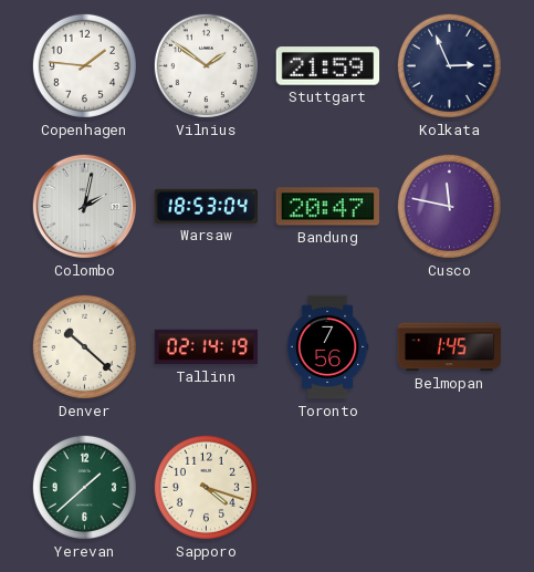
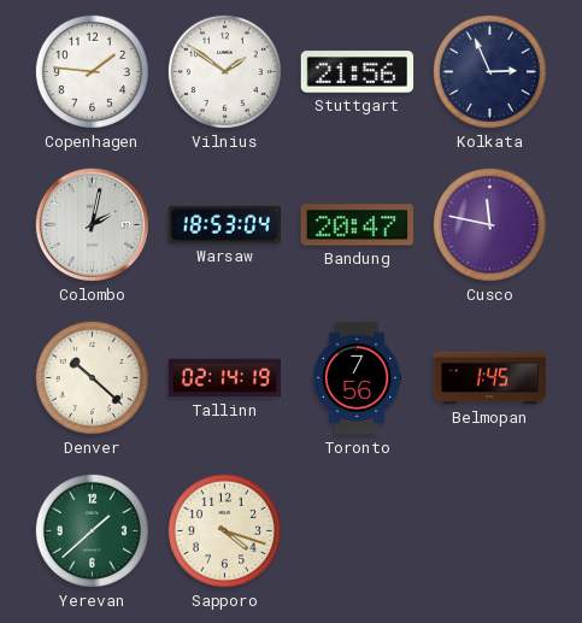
Stuttgart: 21:59 -> 21:56
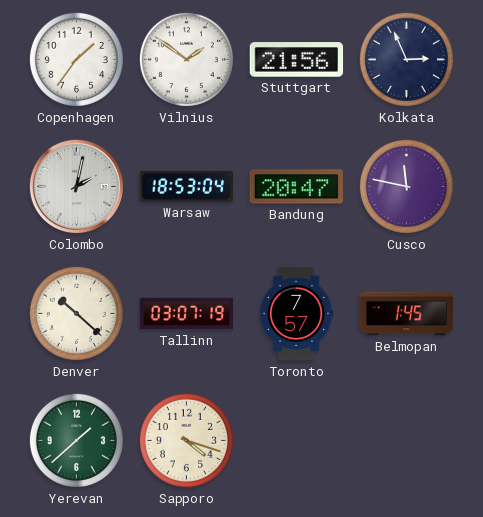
Copenhagen: 1:46 -> 1:36
Tallinn: 02:14 -> 03:07
Toronto: 7:56 -> 7:57
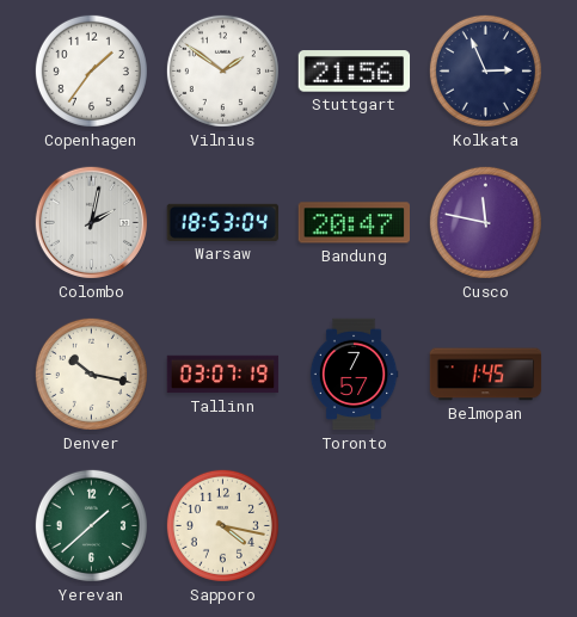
Denver: 10:22 -> 10:17
Sapporo: 4:18 -> 4:17
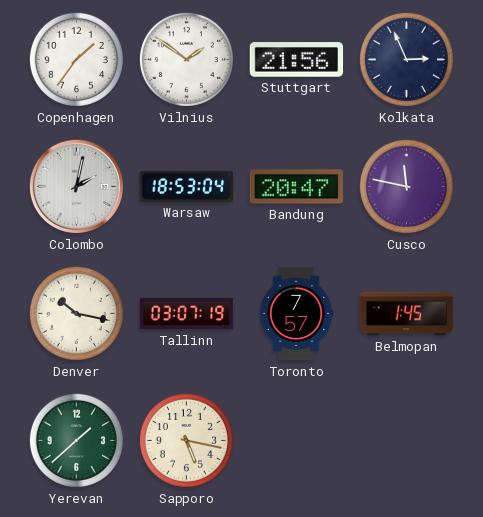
Sapporo: 4:17 -> 5:17
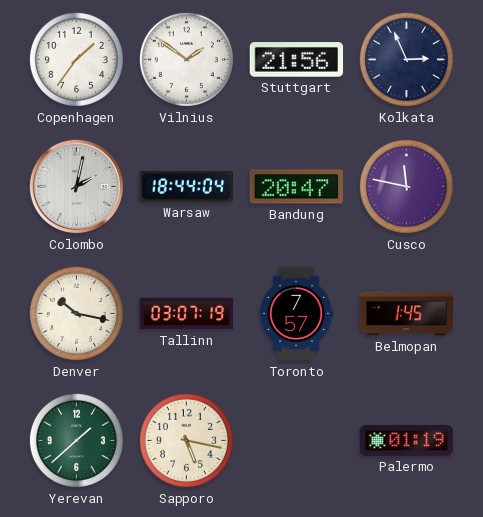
Warsaw: 18:53 -> 18:44
Palermo: none -> 01:19
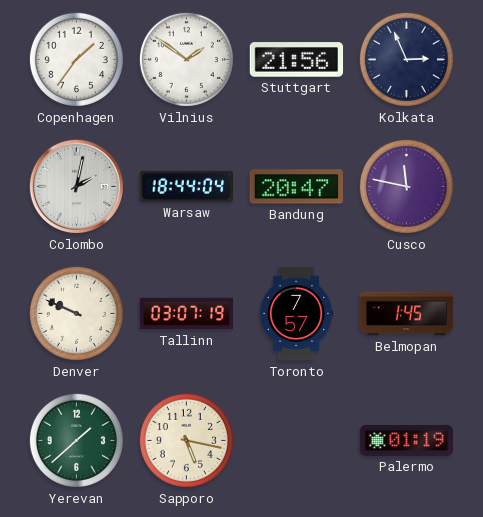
Denver: 10:17 -> 9:49
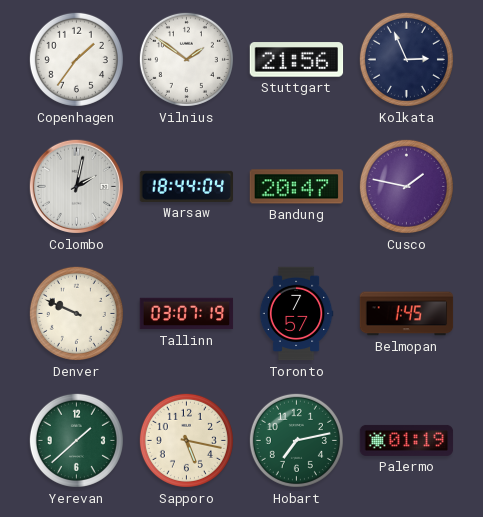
Cusco: 11:47 -> 1:47
Hobart: none -> 7:13
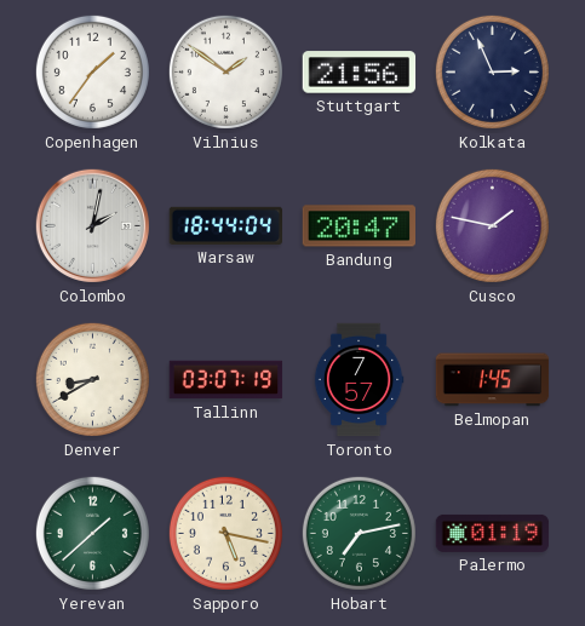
Denver: 9:49 -> 8:40
